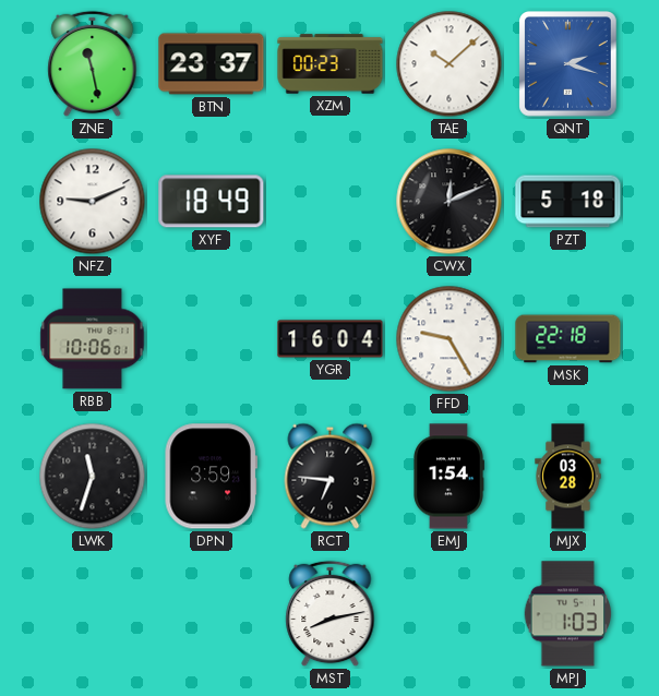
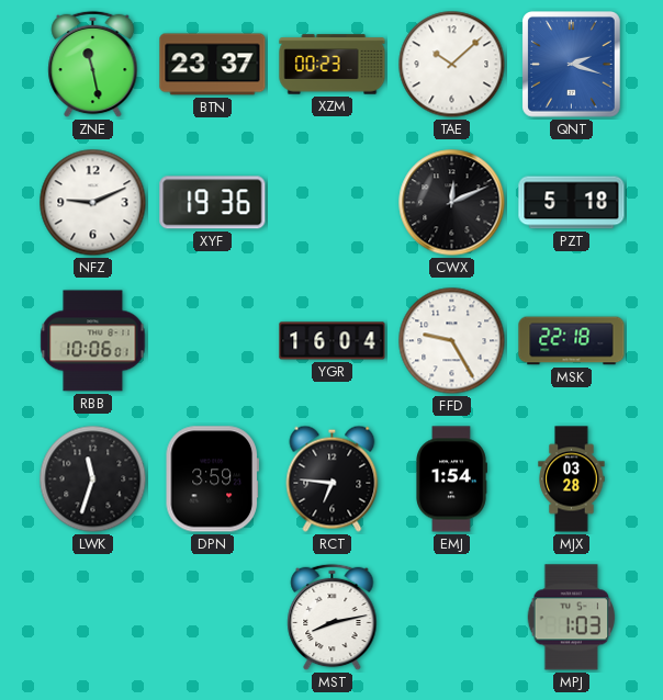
XYF: 18:49 -> 19:36
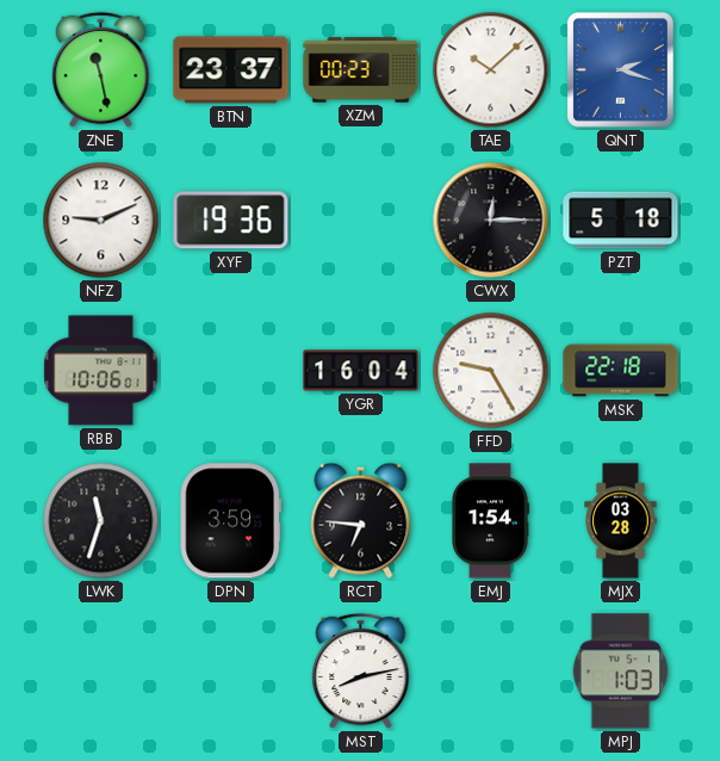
CWX: 12:11 -> 12:15
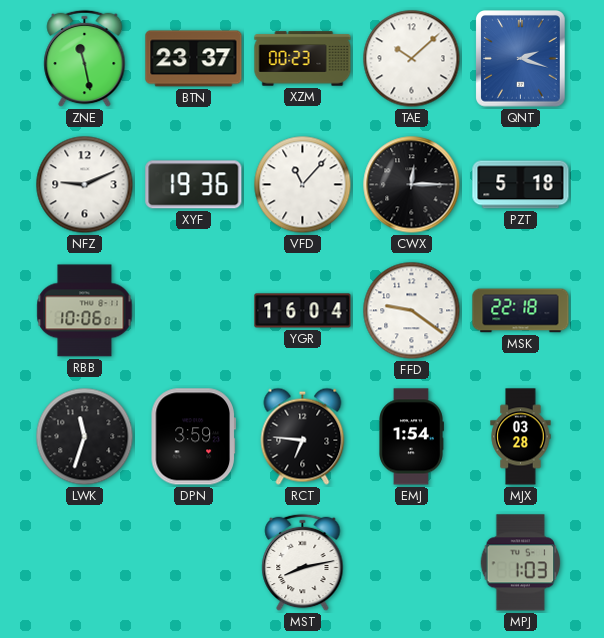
VFD: none -> 11:07
FFD: 9:25 -> 9:21
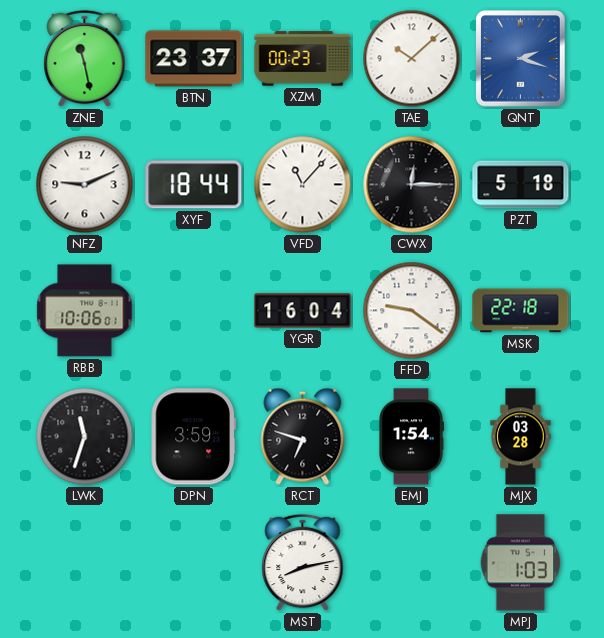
XYF: 19:36 -> 18:44
RCT: 6:46 -> 6:48
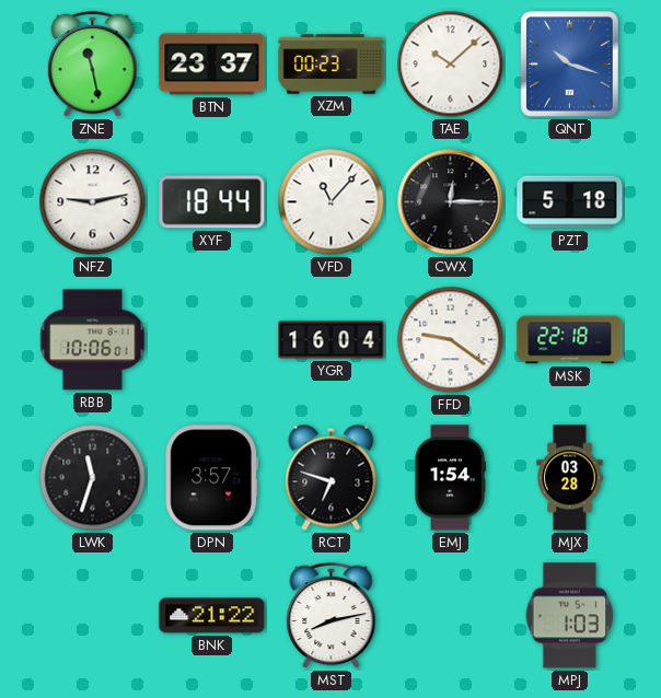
QNT: 2:18 -> 10:18
NFZ: 9:11 -> 9:13
DPN: 3:59 -> 3:57
BNK: none -> 21:22
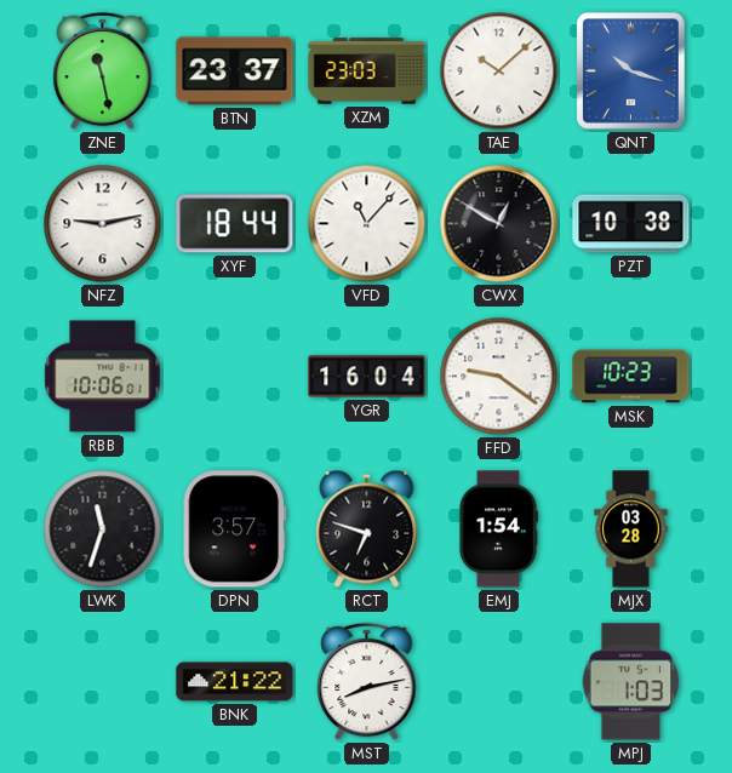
XZM: 00:23 -> 23:03
CWX: 12:15 -> 12:50
PZT: 5:18 -> 10:38
MSK: 22:18 -> 10:23
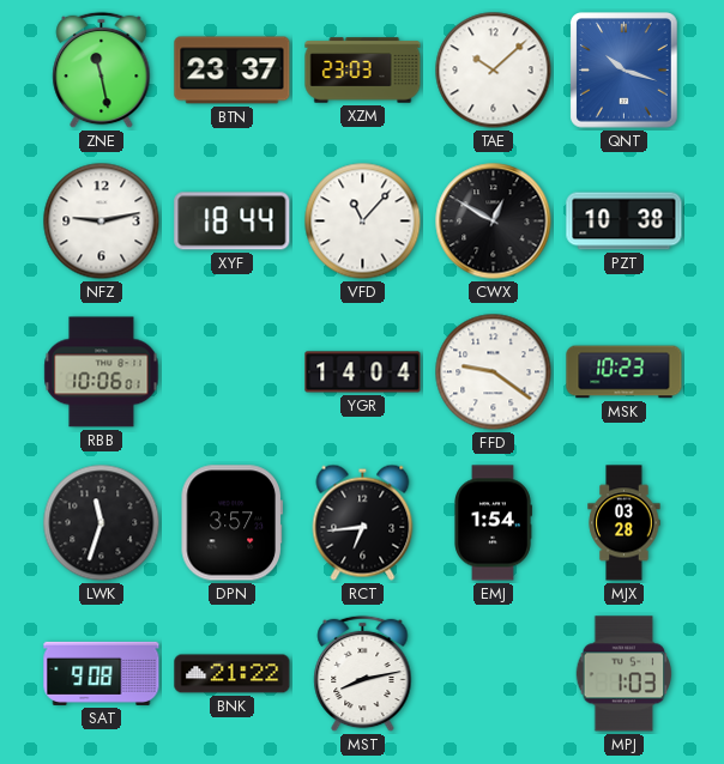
YGR: 16:04 -> 14:04
RCT: 6:48 -> 6:44
SAT: none -> 9:08
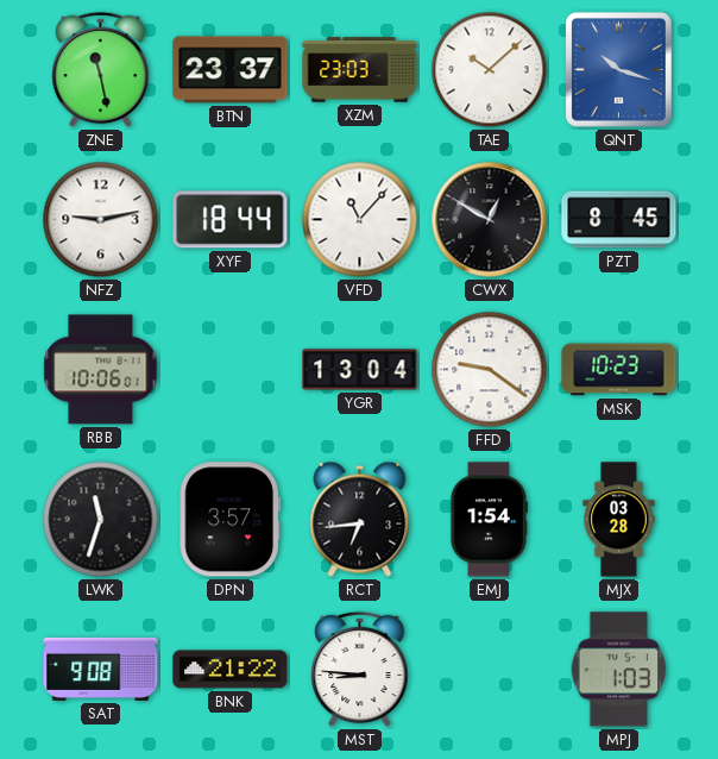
PZT: 10:38 -> 8:45
YGR: 14:04 -> 13:04
MST: 8:13 -> 8:46
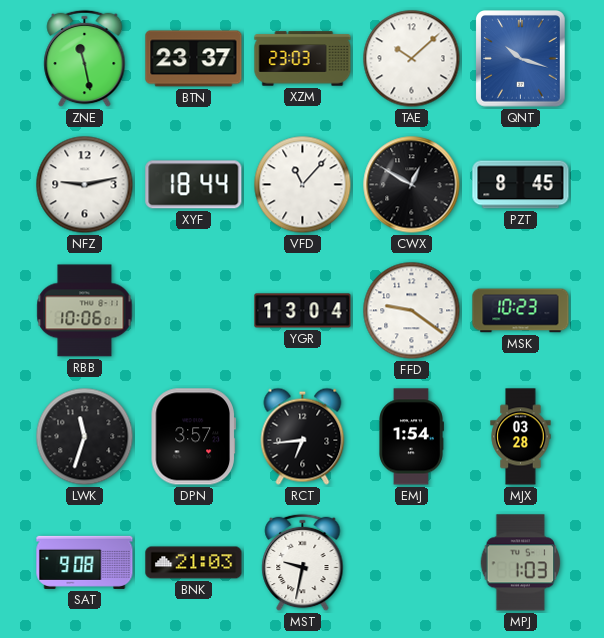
BNK: 21:22 -> 21:03
MST: 8:46 -> 9:32
